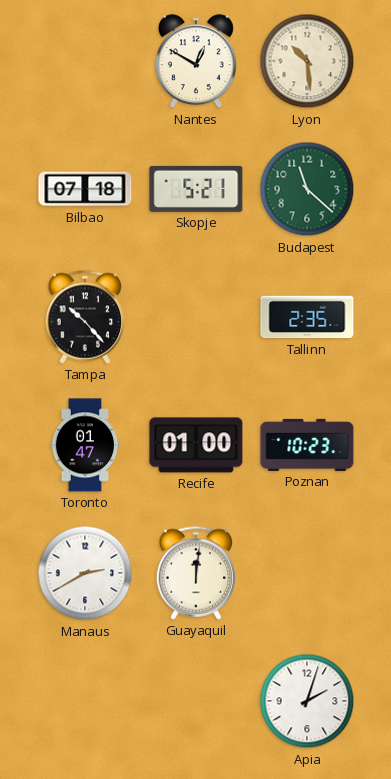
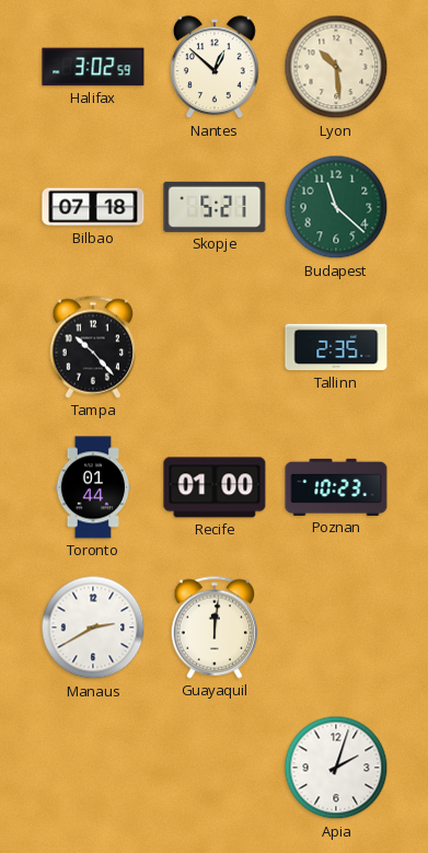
Halifax: none -> 3:02
Nantes: 12:50 -> 12:52
Toronto: 01:47 -> 01:44
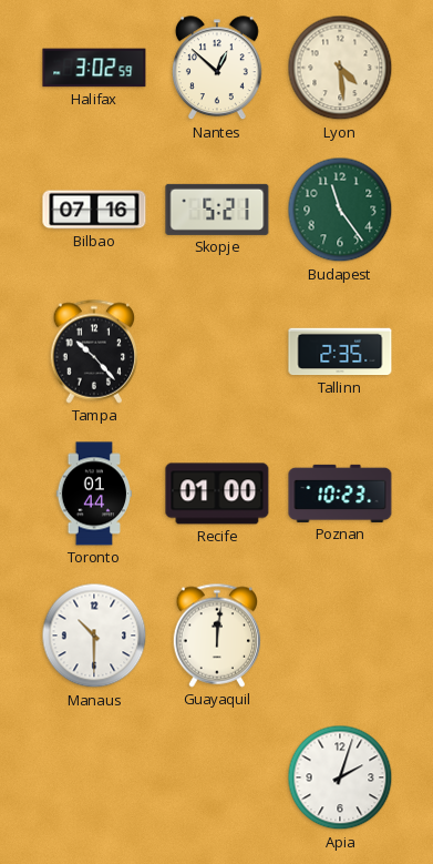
Lyon: 10:29 -> 4:29
Bilbao: 07:18 -> 07:16
Budapest: 11:22 -> 11:24
Manaus: 2:40 -> 10:30
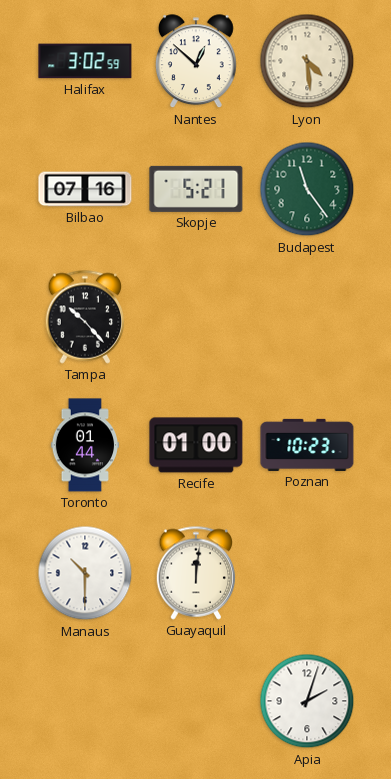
Tallinn: 2:35 -> none
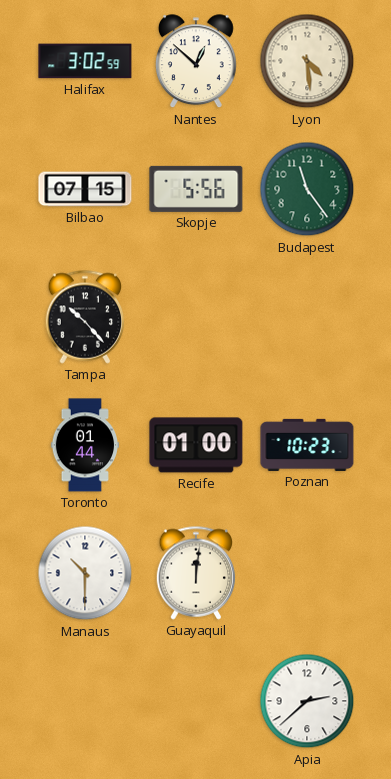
Bilbao: 07:16 -> 07:15
Skopje: 5:21 -> 5:56
Apia: 2:03 -> 2:38
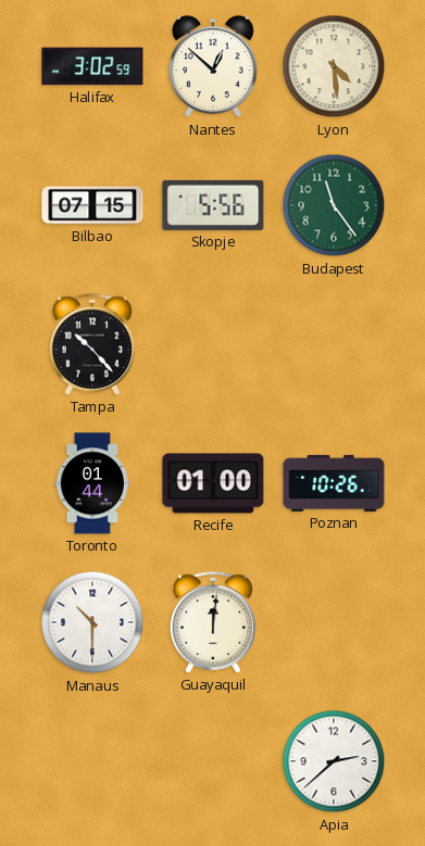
Poznan: 10:23 -> 10:26
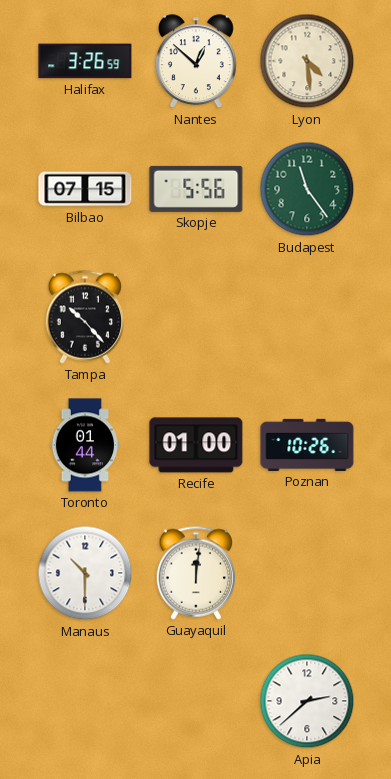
Halifax: 3:02 -> 3:26
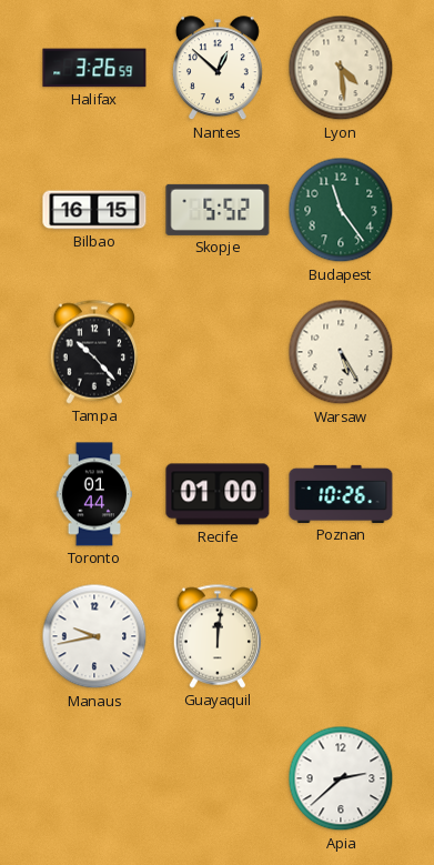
Bilbao: 07:15 -> 16:15
Skopje: 5:56 -> 5:52
Warsaw: none -> 5:25
Manaus: 10:30 -> 9:43
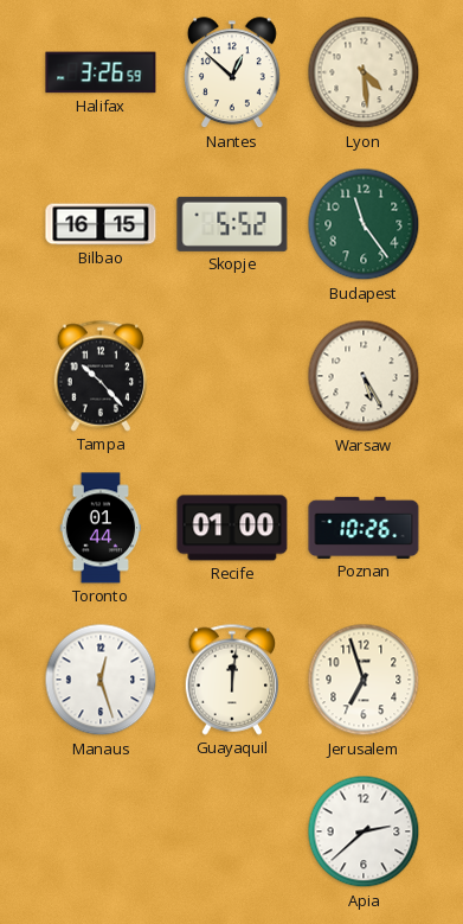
Manaus: 9:43 -> 12:27
Jerusalem: none -> 6:57
